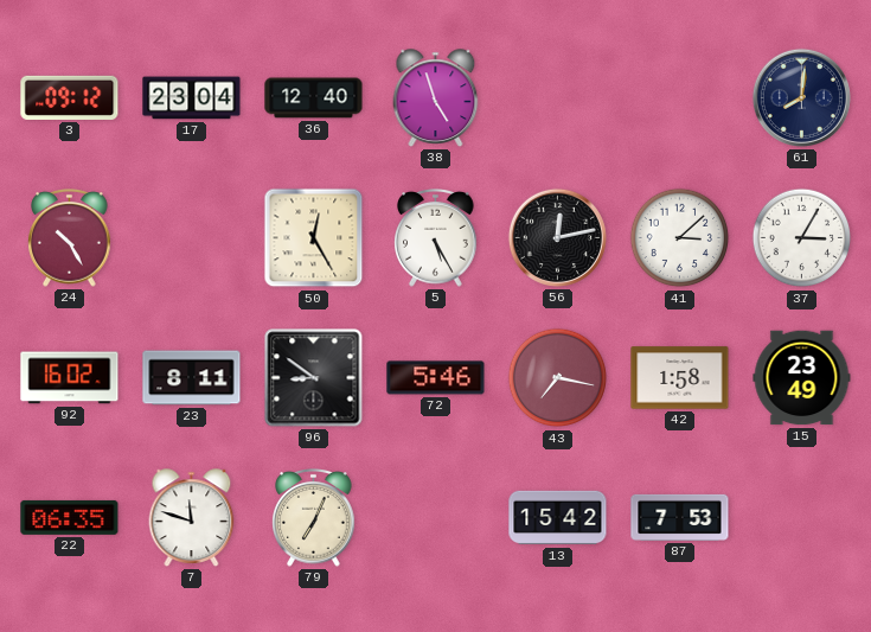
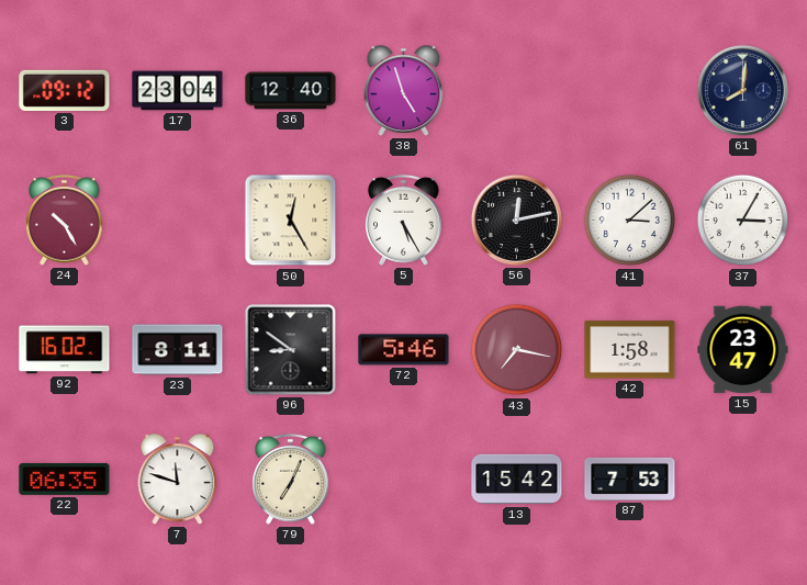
15: 23:49 -> 23:47
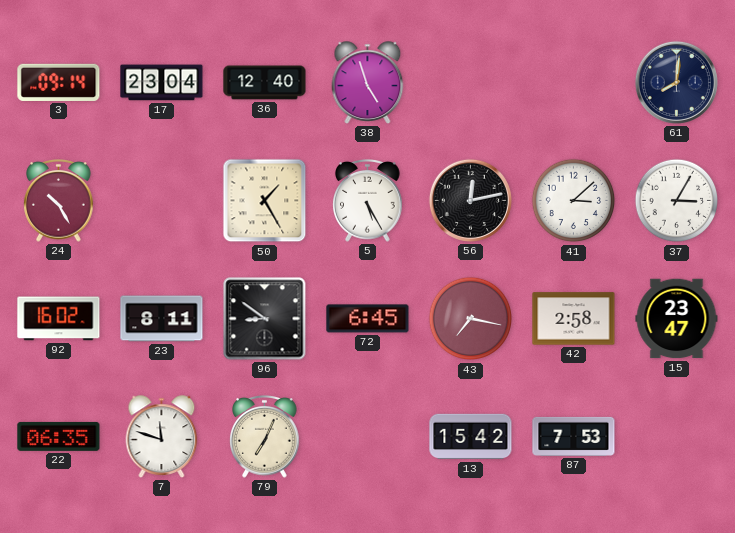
3: 09:12 -> 09:14
50: 12:25 -> 1:25
72: 5:46 -> 6:45
42: 1:58 -> 2:58
